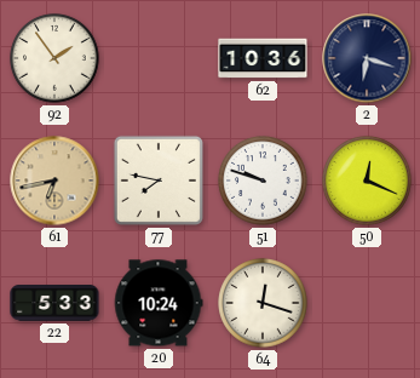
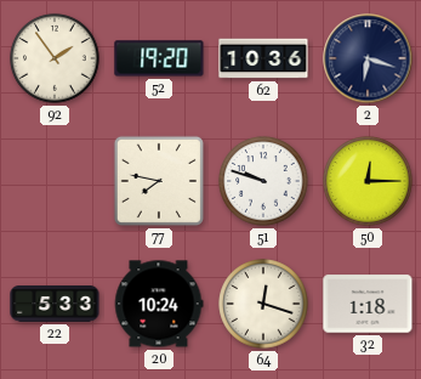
52: none -> 19:20
61: 6:43 -> none
50: 12:19 -> 12:15
32: none -> 1:18
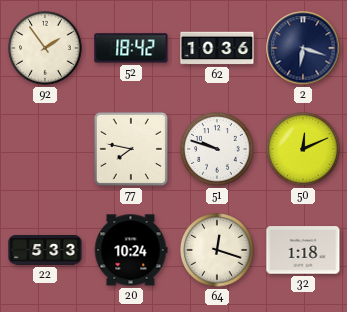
52: 19:20 -> 18:42
50: 12:15 -> 12:11
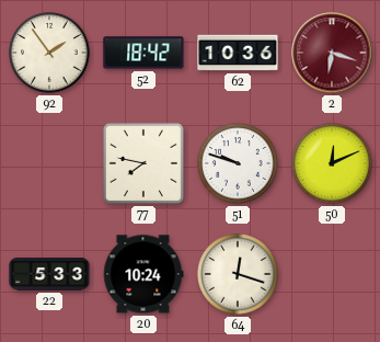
2 dial: navy -> burgundy
32: 1:18 -> none
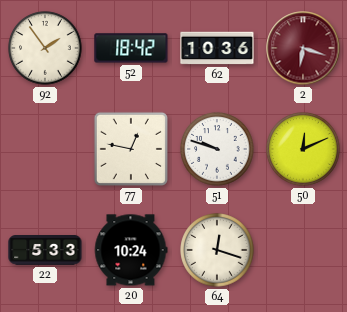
77: 7:47 -> 12:47
